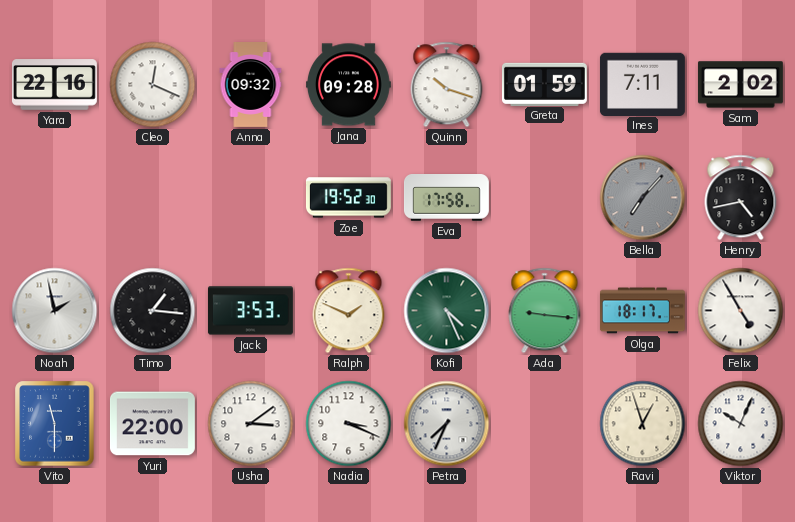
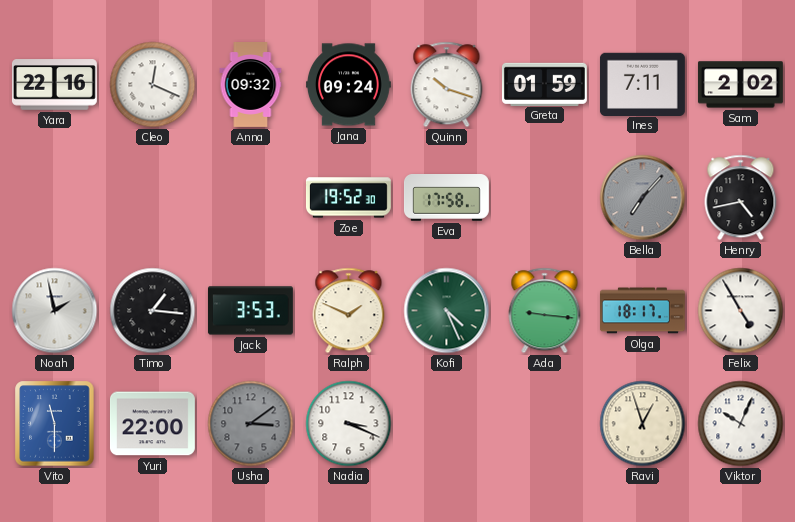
Jana: 09:28 -> 09:24
Usha dial: white -> grey
Petra: 7:34 -> none
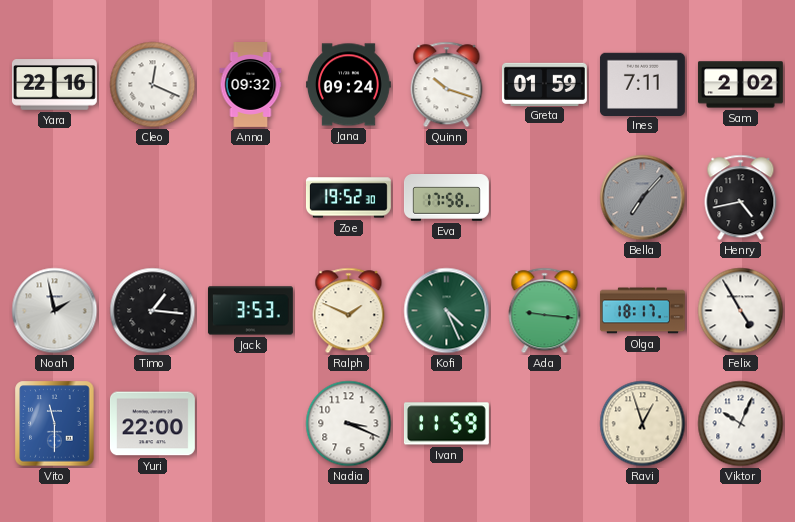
Usha: 3:09 -> none
Ivan: none -> 11:59
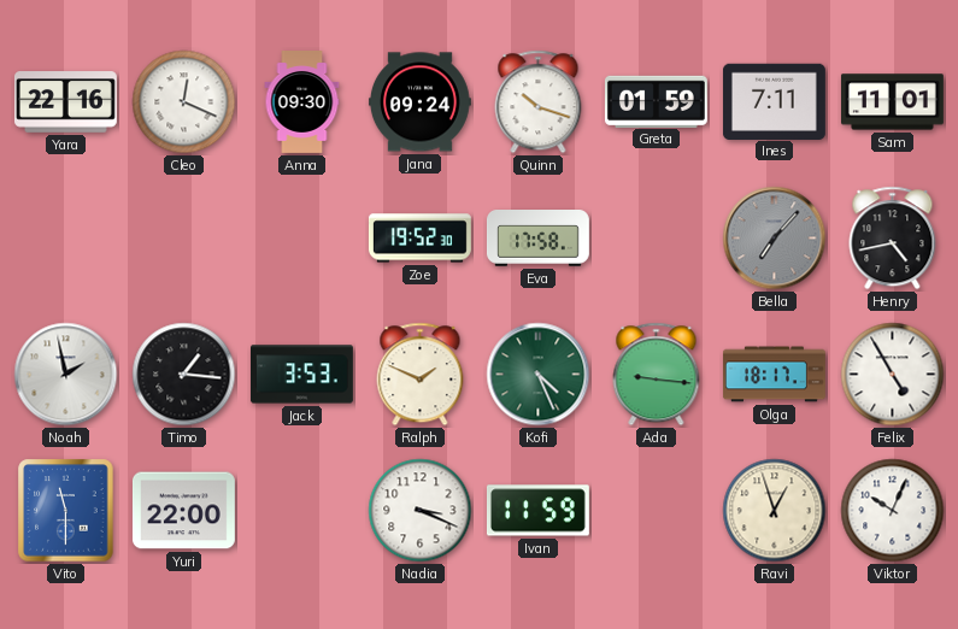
Anna: 09:32 -> 09:30
Sam: 2:02 -> 11:01
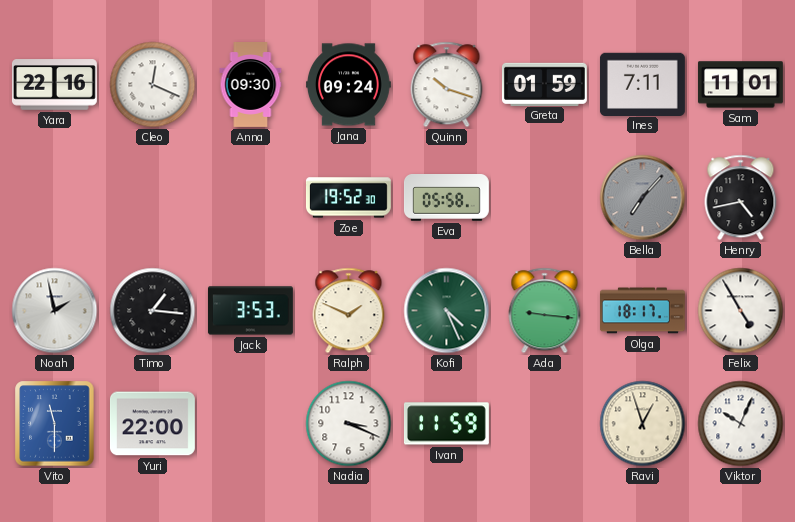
Eva: 17:58 -> 05:58
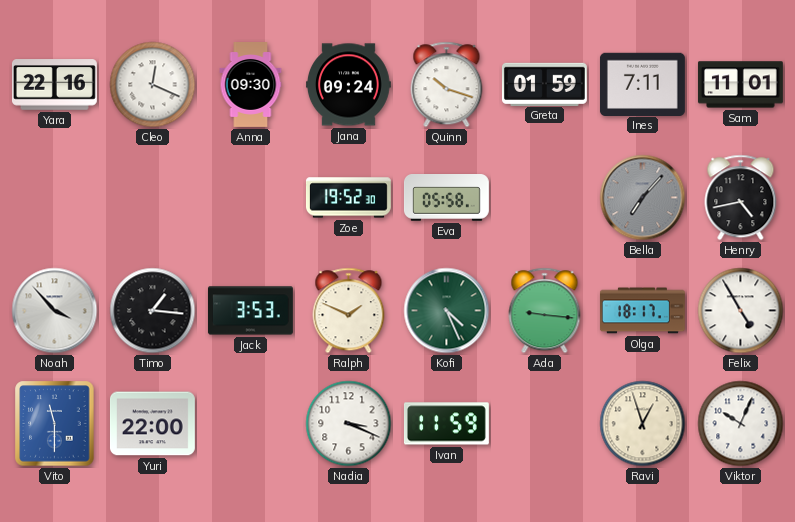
Noah: 1:58 -> 3:53
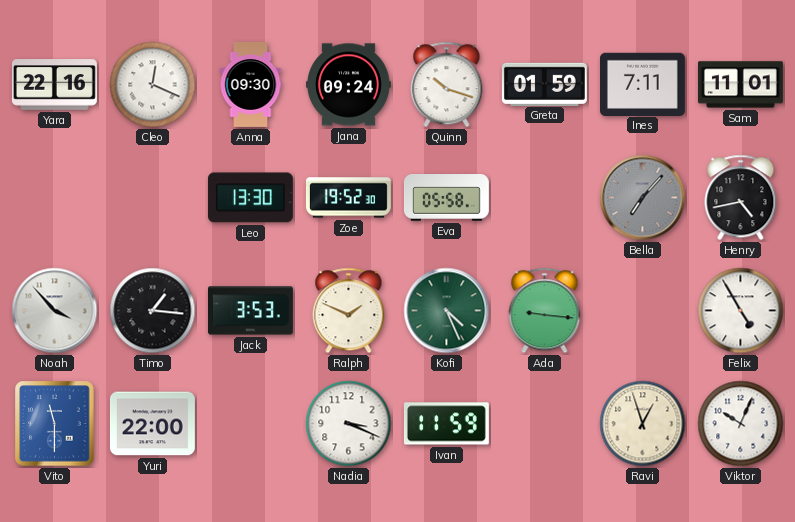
Leo: none -> 13:30
Olga: 18:17 -> none
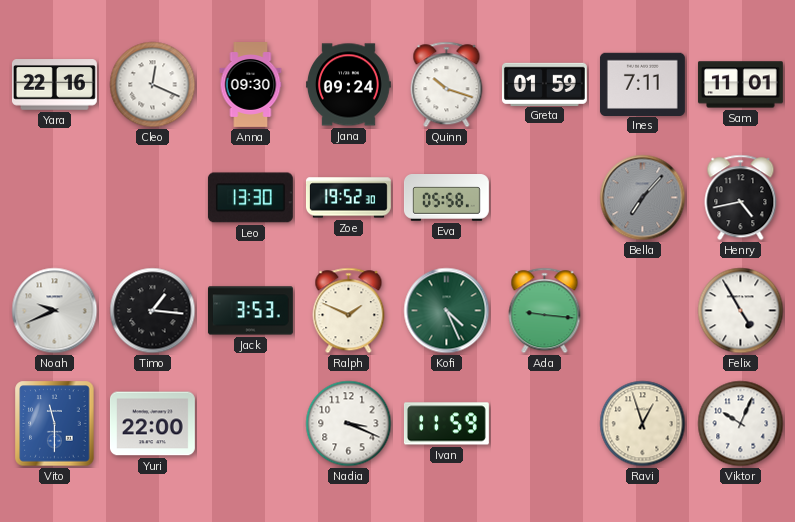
Noah: 3:53 -> 9:41
